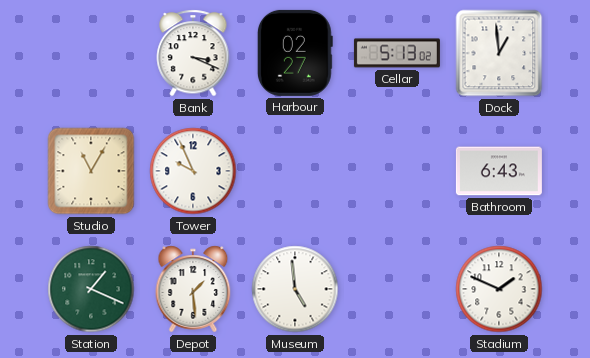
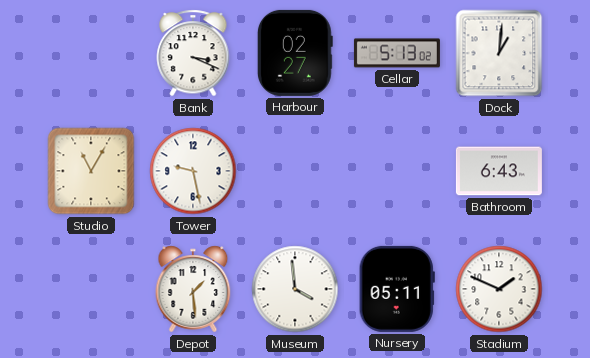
Dock: 12:59 -> 1:01
Tower: 9:56 -> 9:28
Station: 1:19 -> none
Museum: 4:59 -> 3:59
Nursery: none -> 05:11
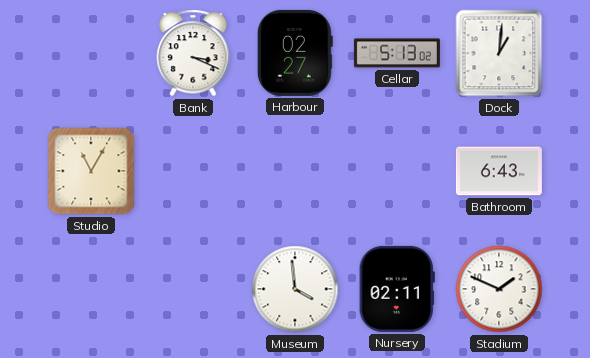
Tower: 9:28 -> none
Depot: 1:29 -> none
Nursery: 05:11 -> 02:11
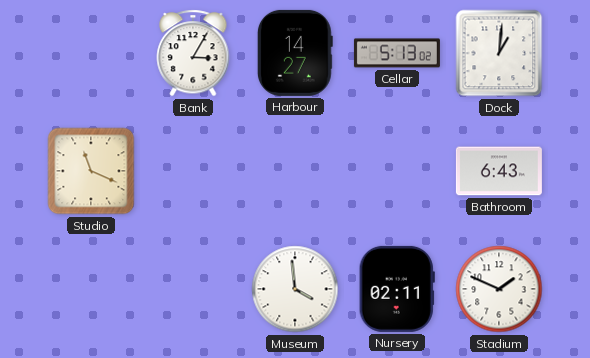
Bank: 3:19 -> 3:05
Harbour: 02:27 -> 14:27
Studio: 11:05 -> 11:19
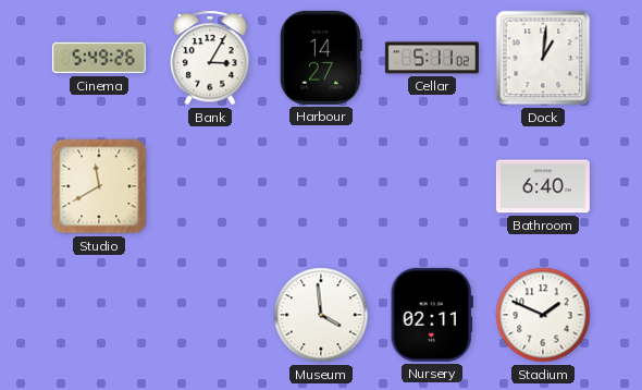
Cinema: none -> 5:49
Cellar: 5:13 -> 5:11
Studio: 11:19 -> 11:40
Bathroom: 6:43 -> 6:40
